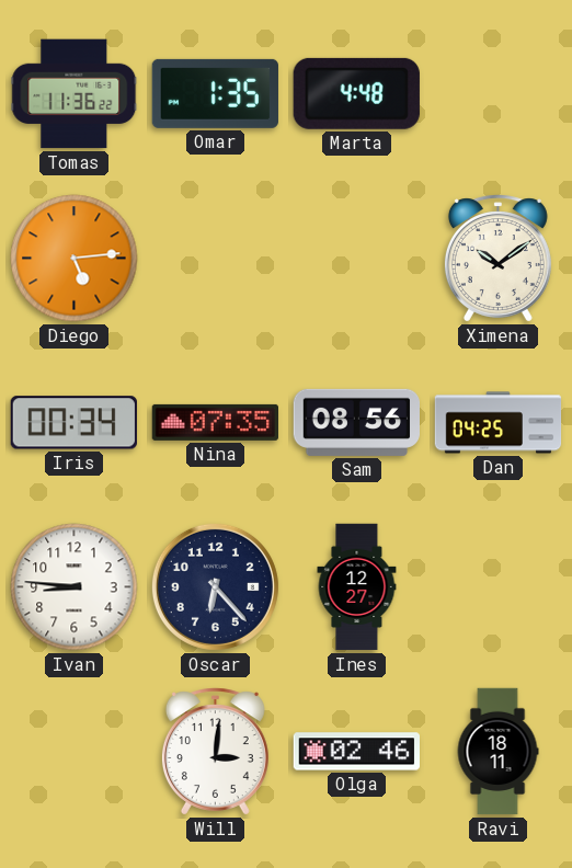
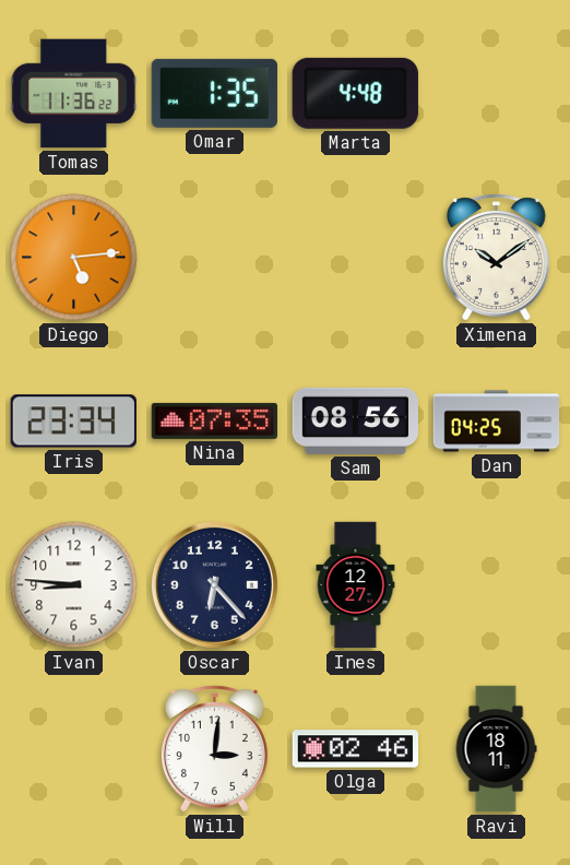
Iris: 00:34 -> 23:34
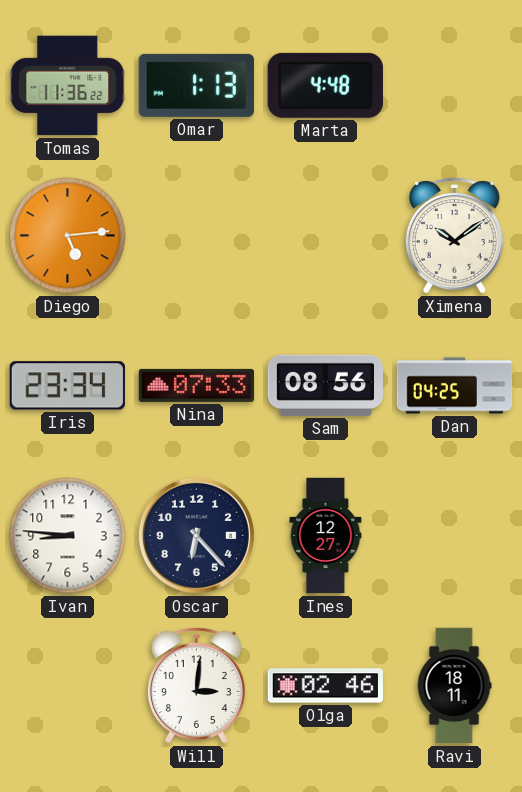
Omar: 1:35 -> 1:13
Nina: 07:35 -> 07:33
